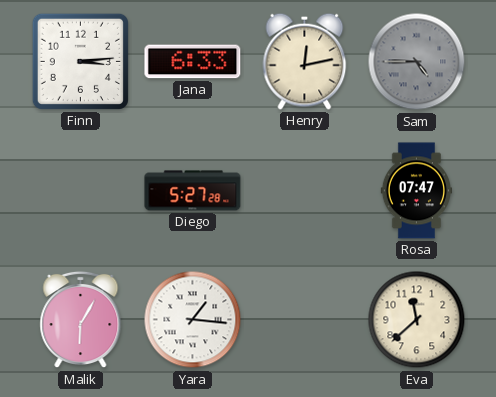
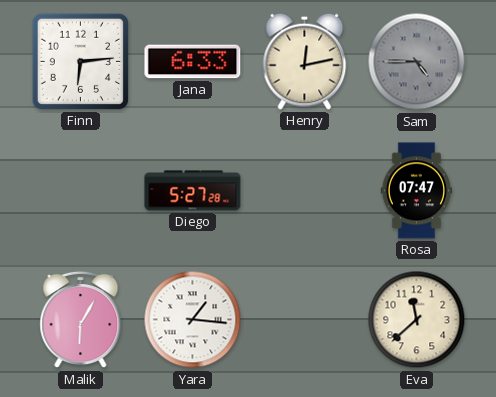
Finn: 3:14 -> 6:14
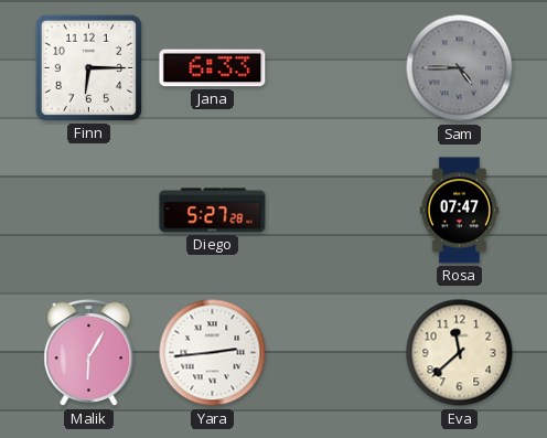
Finn: 6:14 -> 6:15
Henry: 12:13 -> none
Yara: 1:16 -> 2:44
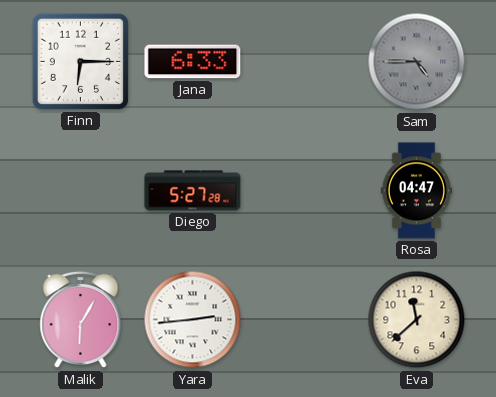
Rosa: 07:47 -> 04:47
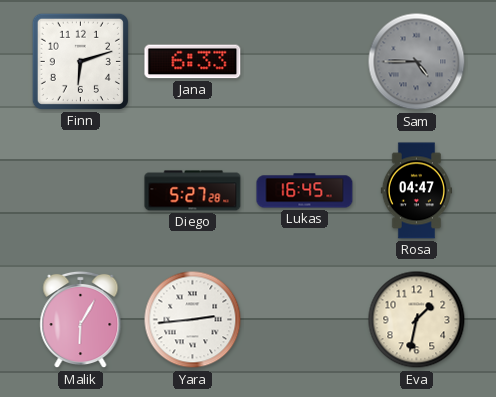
Finn: 6:15 -> 6:12
Lukas: none -> 16:45
Eva: 11:38 -> 1:32
